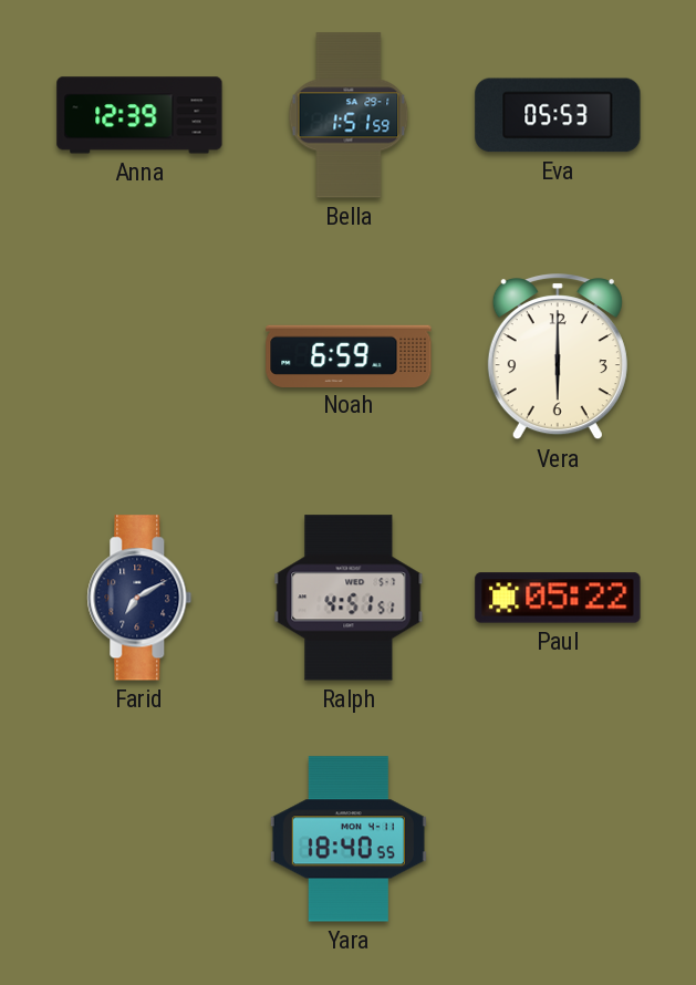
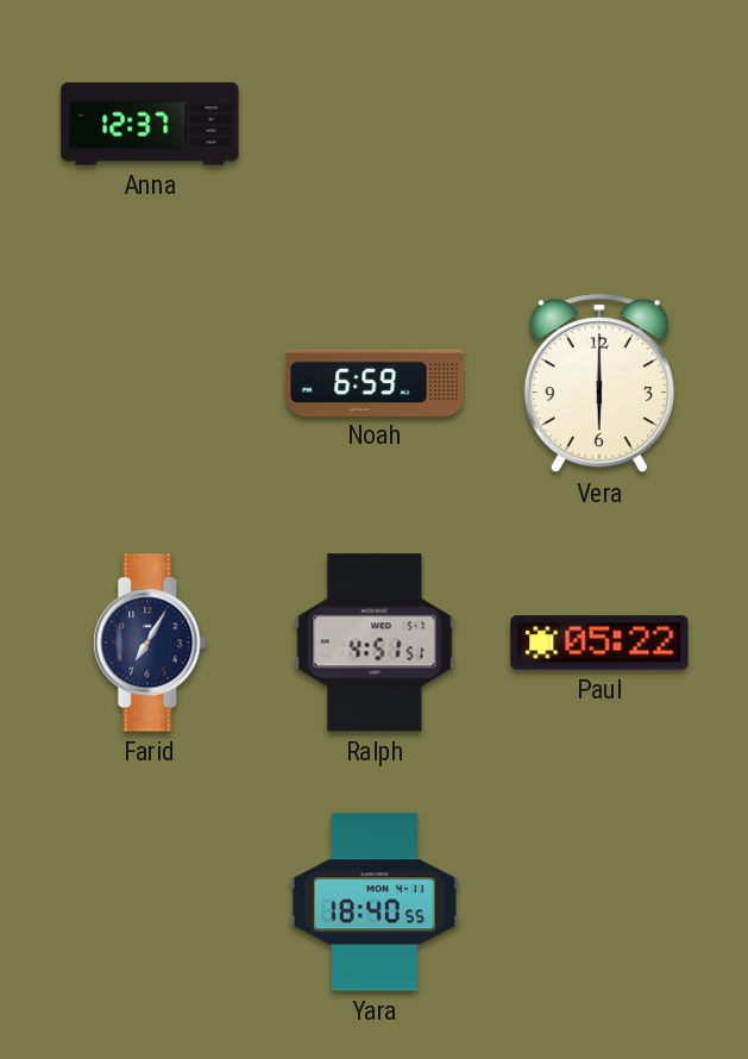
Anna: 12:39 -> 12:37
Bella: 1:51 -> none
Eva: 05:53 -> none
Farid: 7:10 -> 7:05
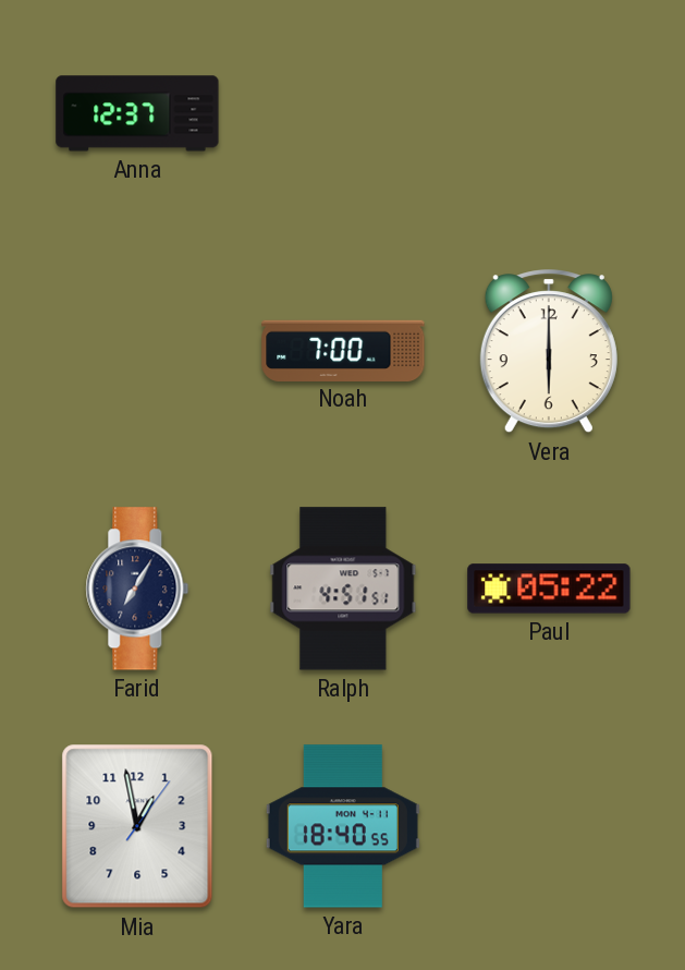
Noah: 6:59 -> 7:00
Mia: none -> 12:58
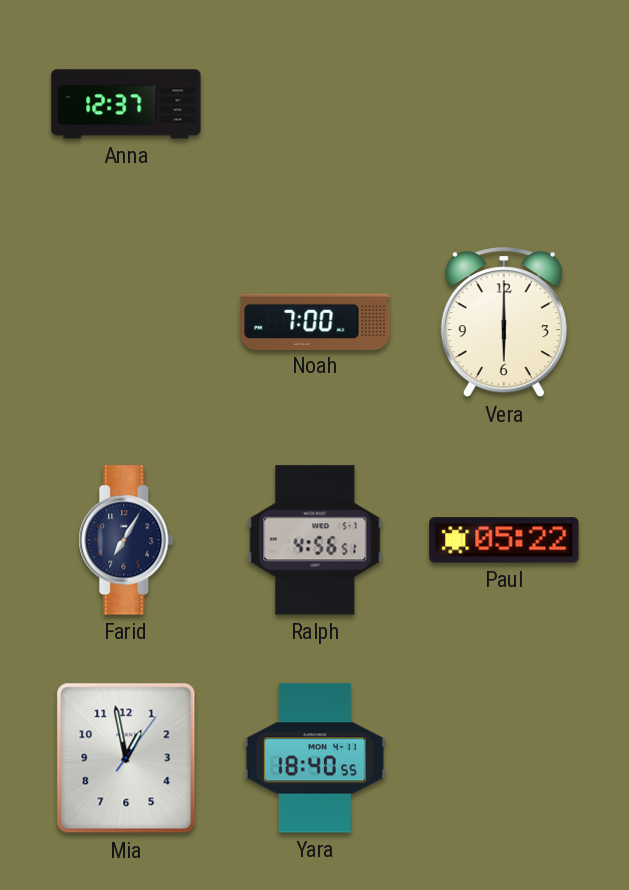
Ralph: 4:51 -> 4:56
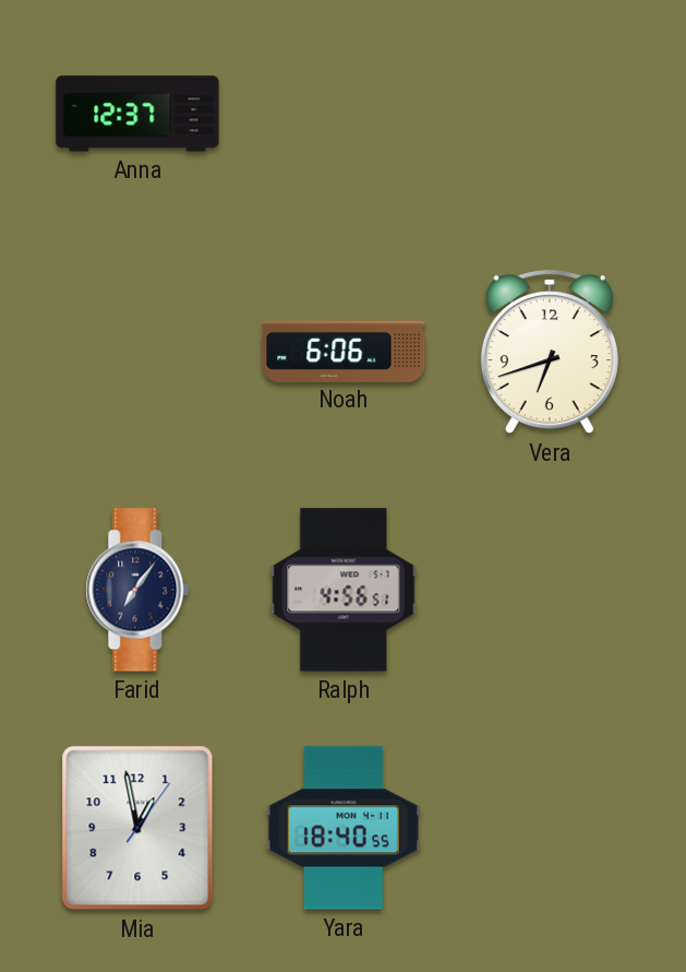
Noah: 7:00 -> 6:06
Vera: 6:00 -> 6:42
Farid: 7:05 -> 7:06
Paul: 05:22 -> none
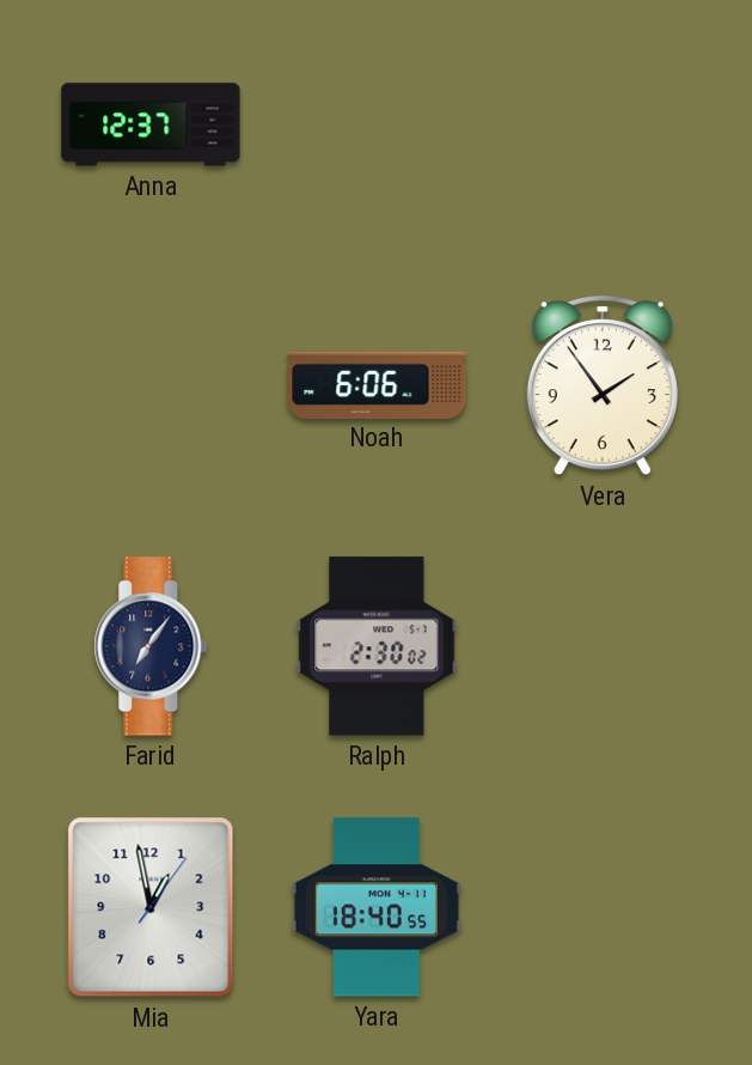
Vera: 6:42 -> 1:54
Ralph: 4:56 -> 2:30
